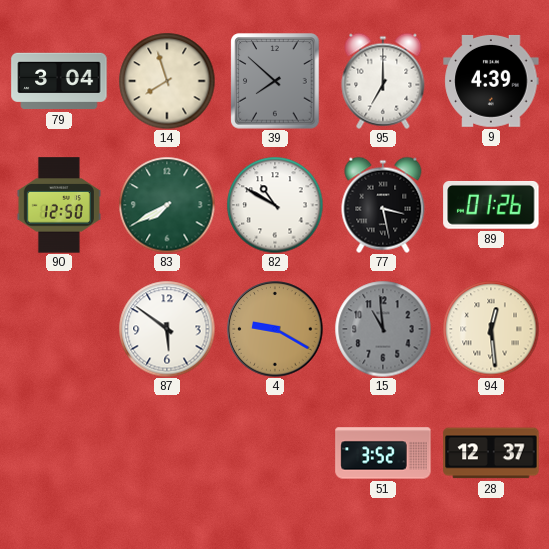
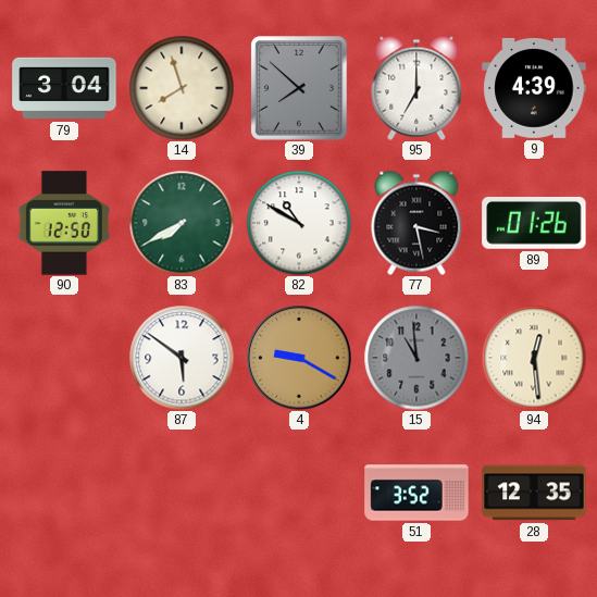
28: 12:37 -> 12:35
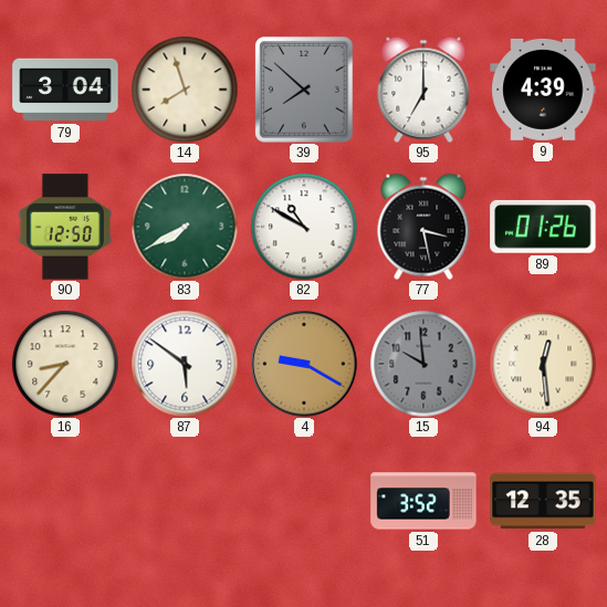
16: none -> 8:37
15: 10:59 -> 9:59
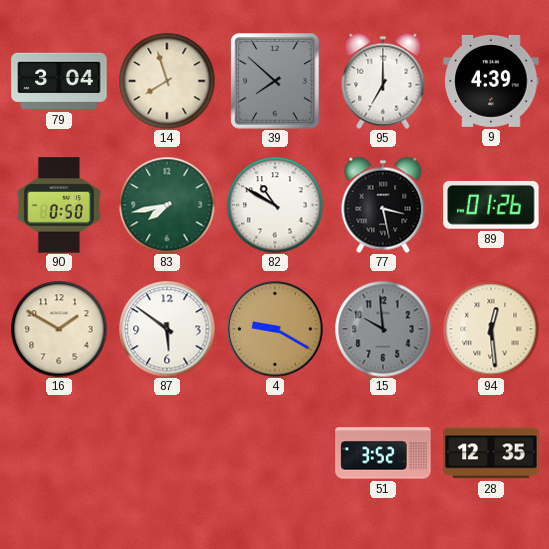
90: 12:50 -> 0:50
83: 7:40 -> 7:43
16: 8:37 -> 1:50
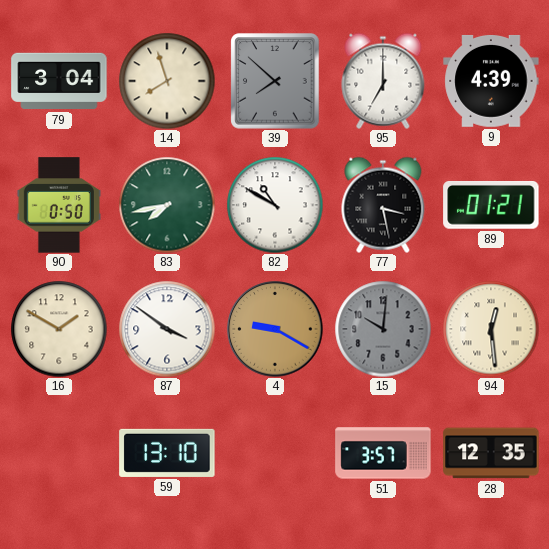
89: 01:26 -> 01:21
87: 5:51 -> 3:51
15: 9:59 -> 10:01
59: none -> 13:10
51: 3:52 -> 3:57
